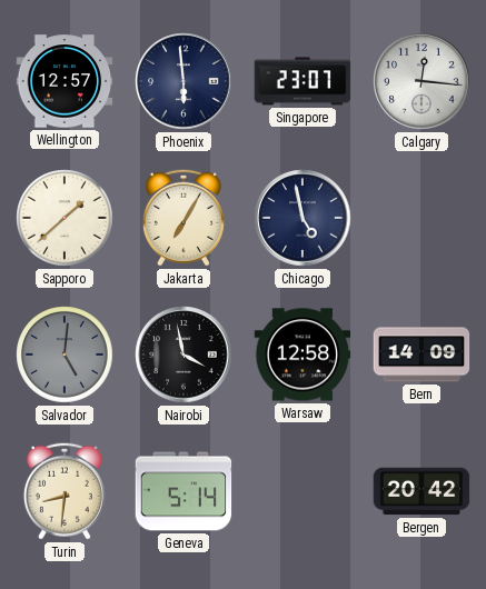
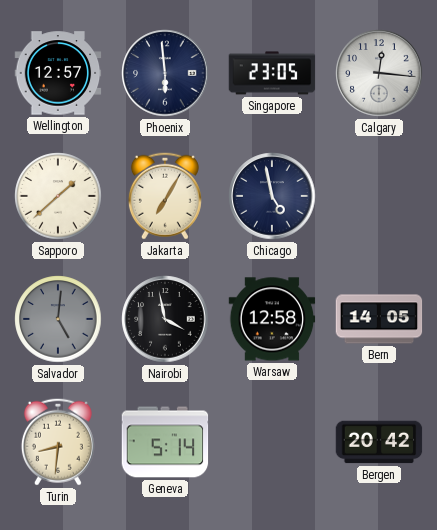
Singapore: 23:07 -> 23:05
Bern: 14:09 -> 14:05
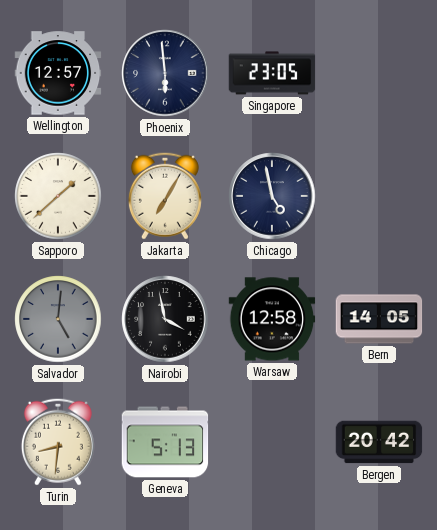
Calgary: 12:16 -> none
Geneva: 5:14 -> 5:13
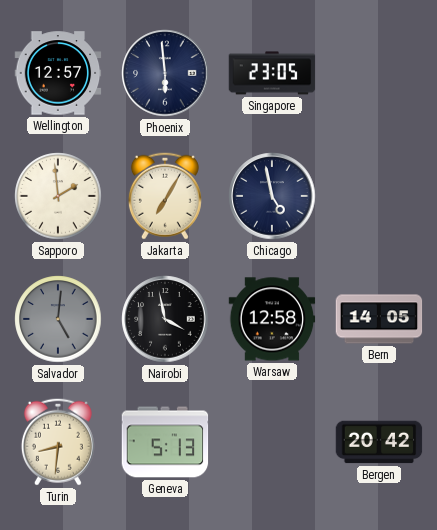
Sapporo: 1:38 -> 1:59
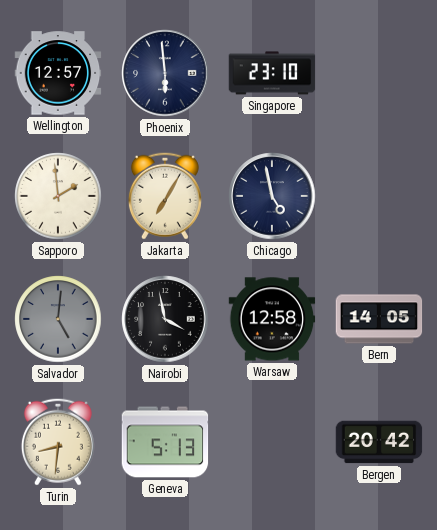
Singapore: 23:05 -> 23:10
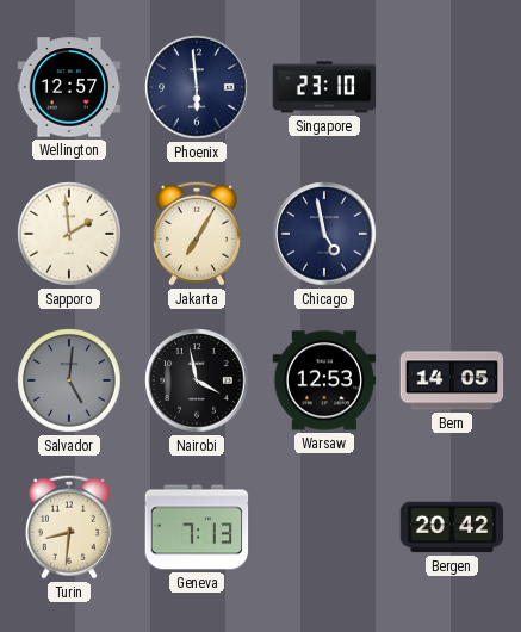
Warsaw: 12:58 -> 12:53
Geneva: 5:13 -> 7:13
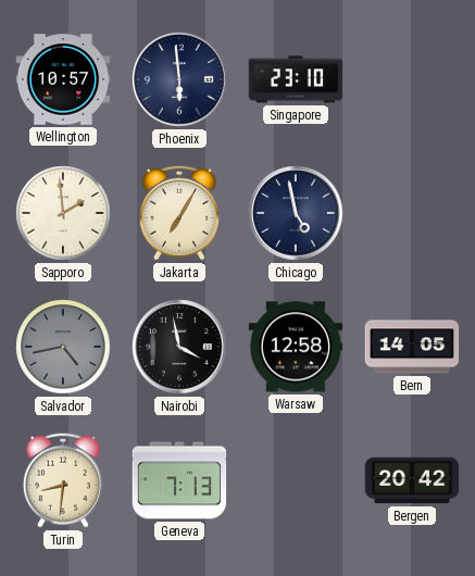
Wellington: 12:57 -> 10:57
Salvador: 5:01 -> 4:43
Warsaw: 12:53 -> 12:58
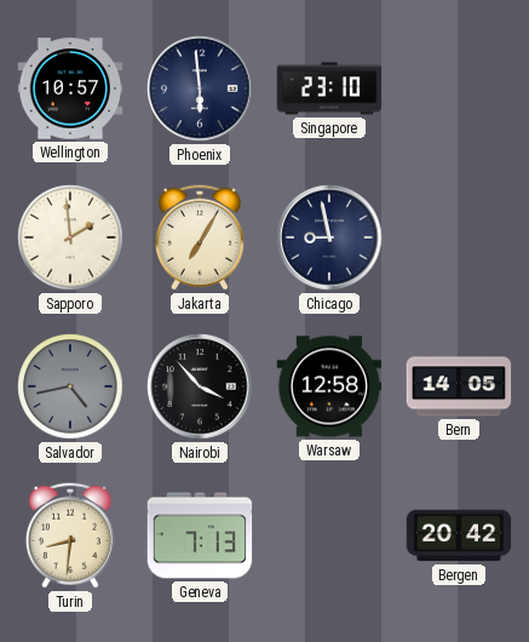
Chicago: 4:58 -> 8:58
Nairobi: 3:58 -> 3:53
